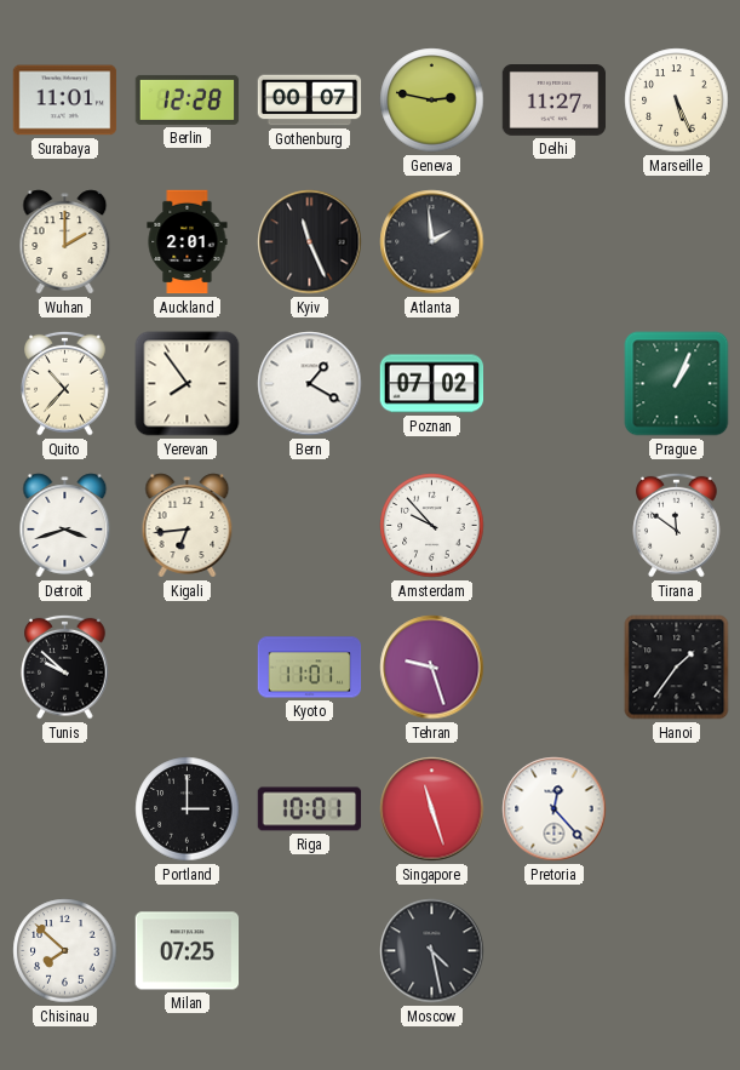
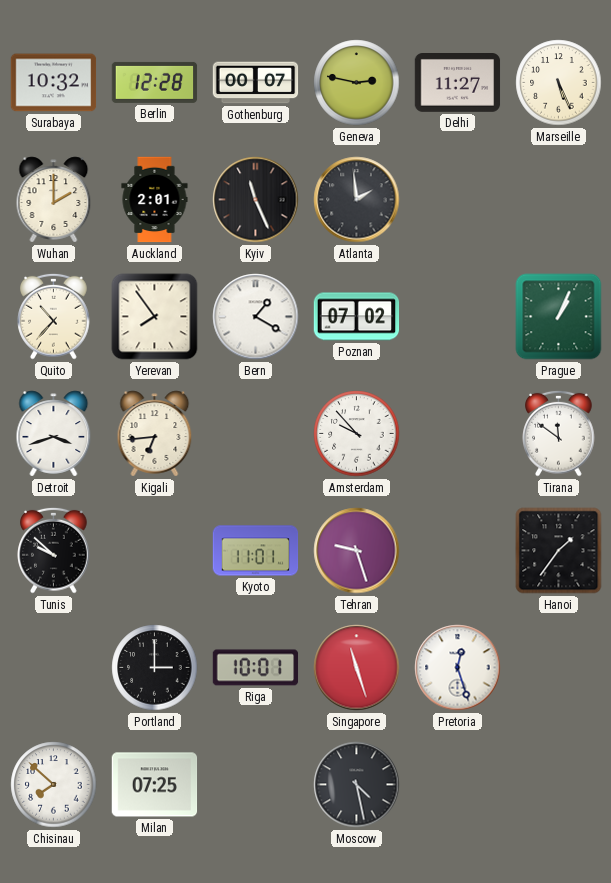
Surabaya: 11:01 -> 10:32
Pretoria: 12:23 -> 12:27
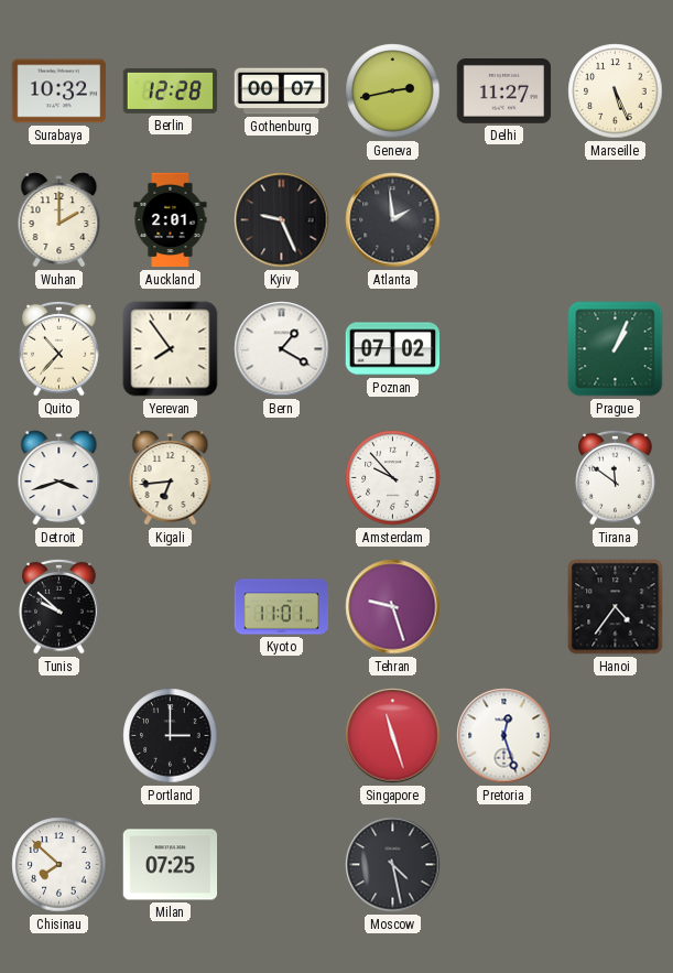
Geneva: 2:47 -> 2:43
Kyiv: 11:26 -> 9:26
Hanoi: 1:36 -> 4:36
Riga: 10:01 -> none
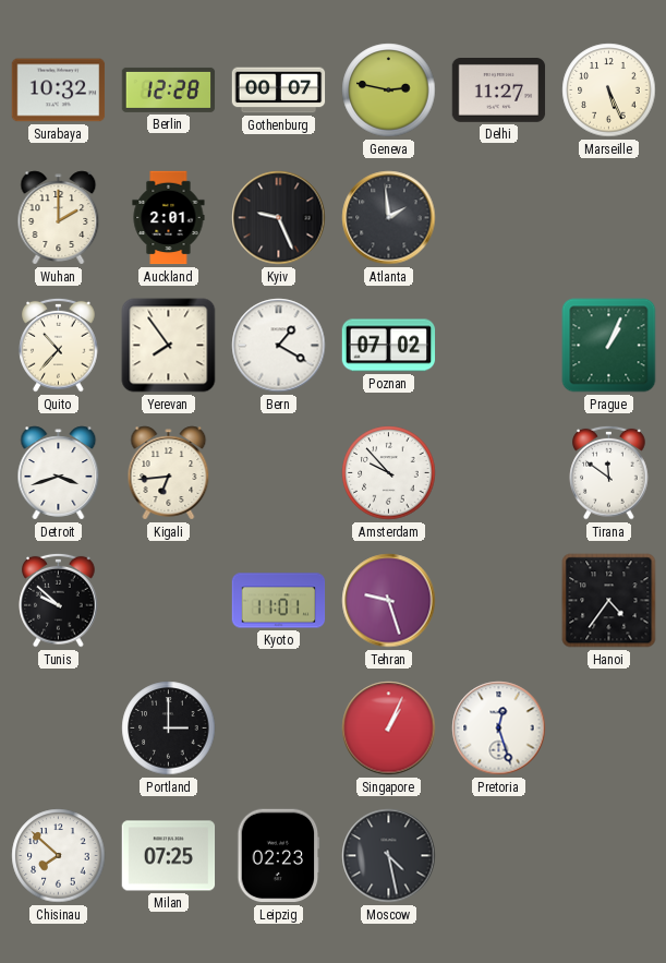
Geneva: 2:43 -> 2:47
Singapore: 11:27 -> 1:04
Leipzig: none -> 02:23
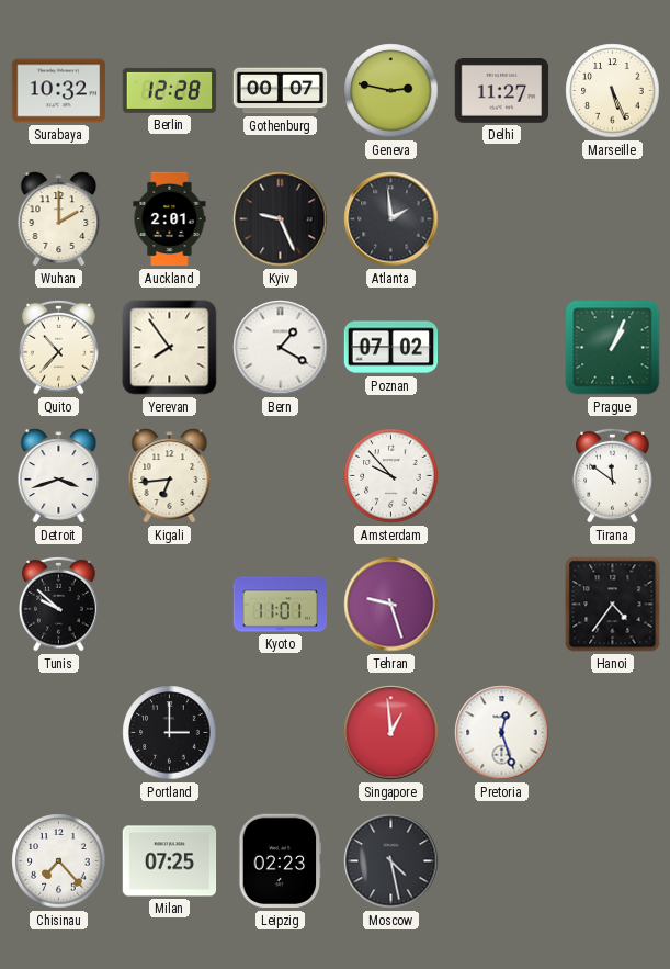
Singapore: 1:04 -> 12:59
Chisinau: 7:52 -> 7:23
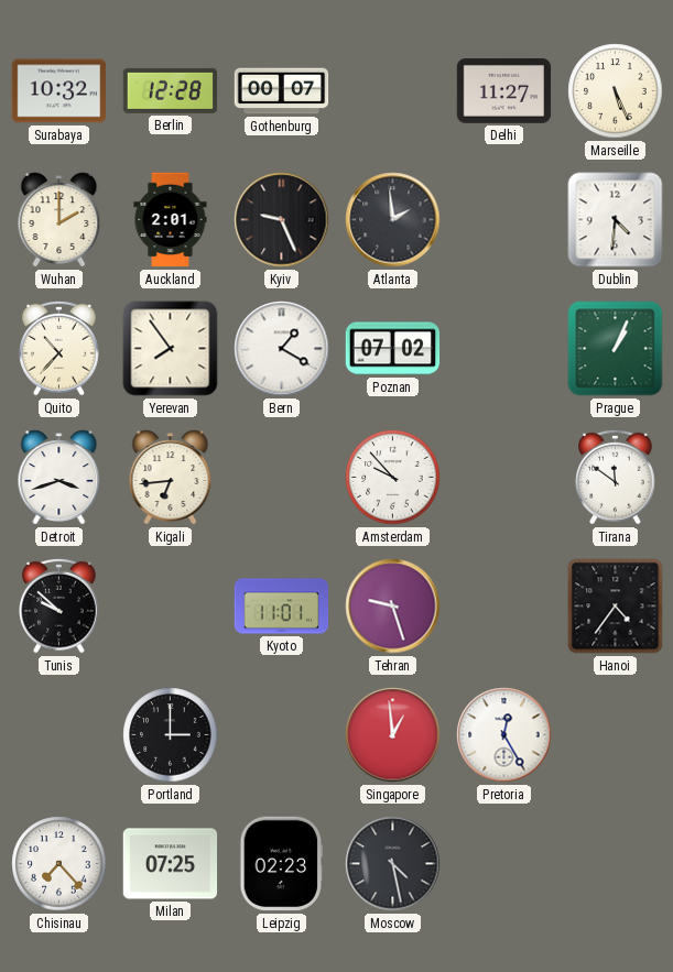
Geneva: 2:47 -> none
Dublin: none -> 4:31
Pretoria: 12:27 -> 12:25
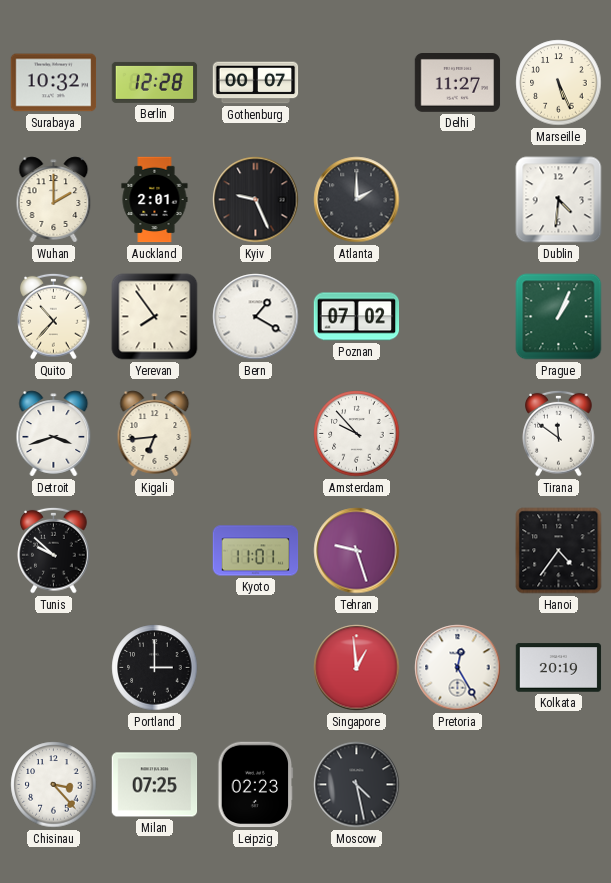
Atlanta: 1:59 -> 2:00
Kolkata: none -> 20:19
Chisinau: 7:23 -> 3:23
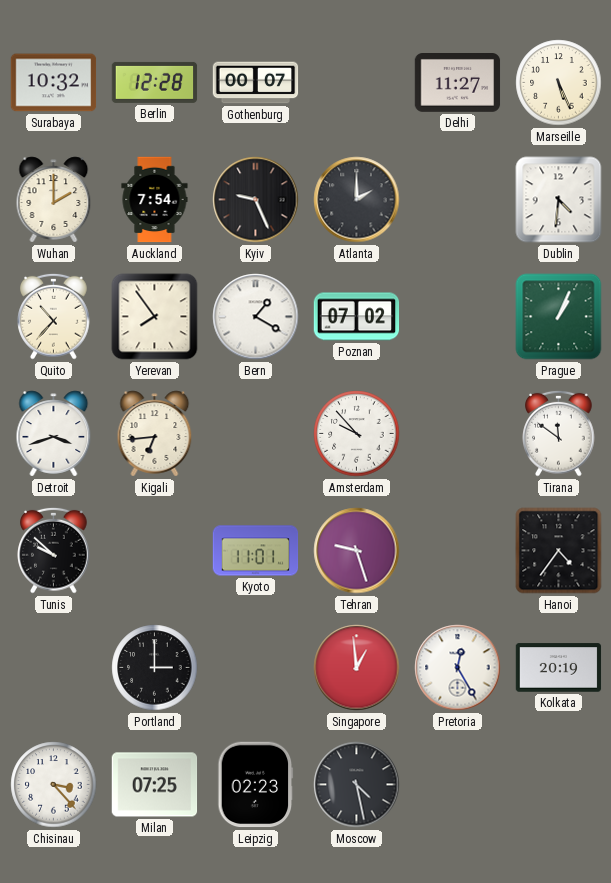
Auckland: 2:01 -> 7:54
